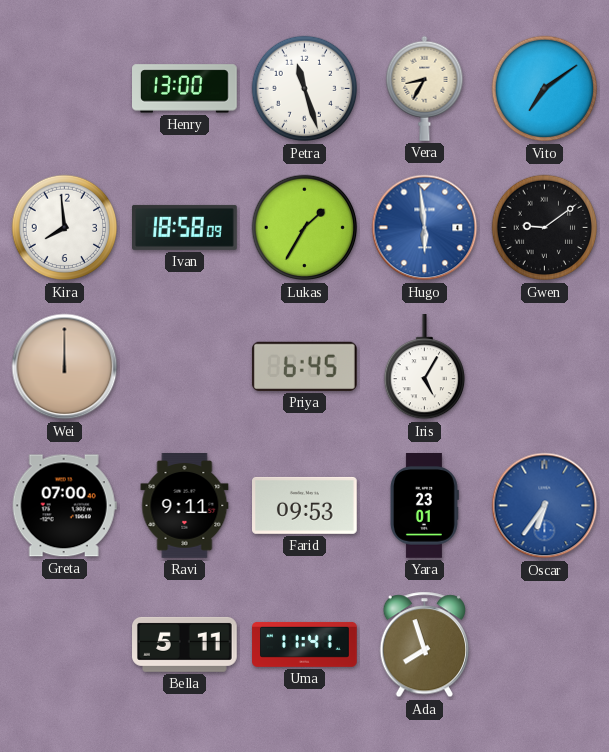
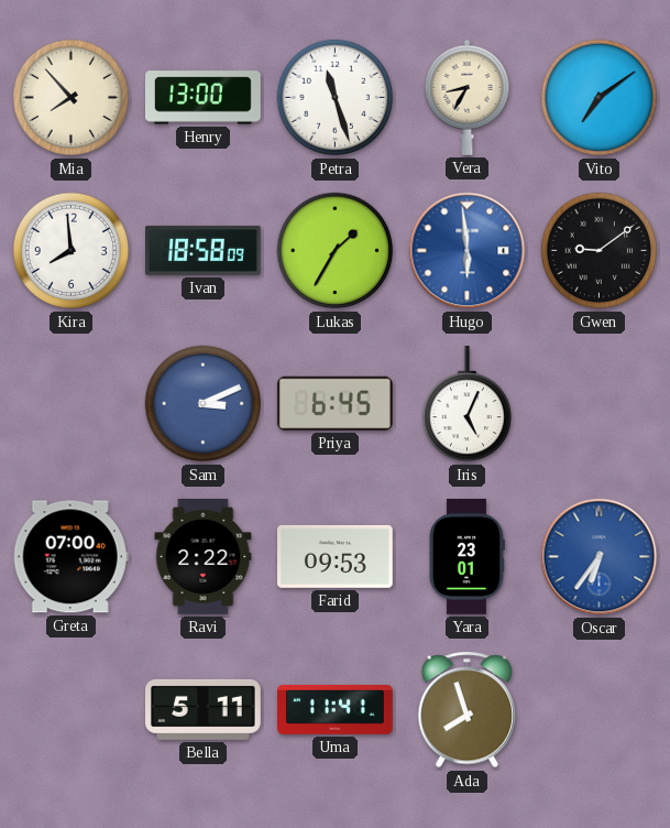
Mia: none -> 7:53
Wei: 12:00 -> none
Sam: none -> 3:11
Iris: 5:05 -> 5:04
Ravi: 9:11 -> 2:22
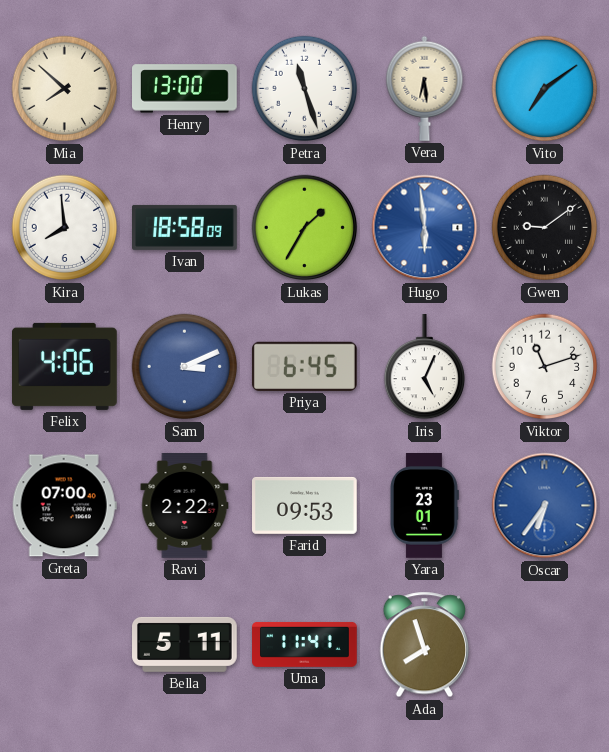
Mia: 7:53 -> 7:52
Vera: 8:35 -> 6:29
Felix: none -> 4:06
Viktor: none -> 11:12
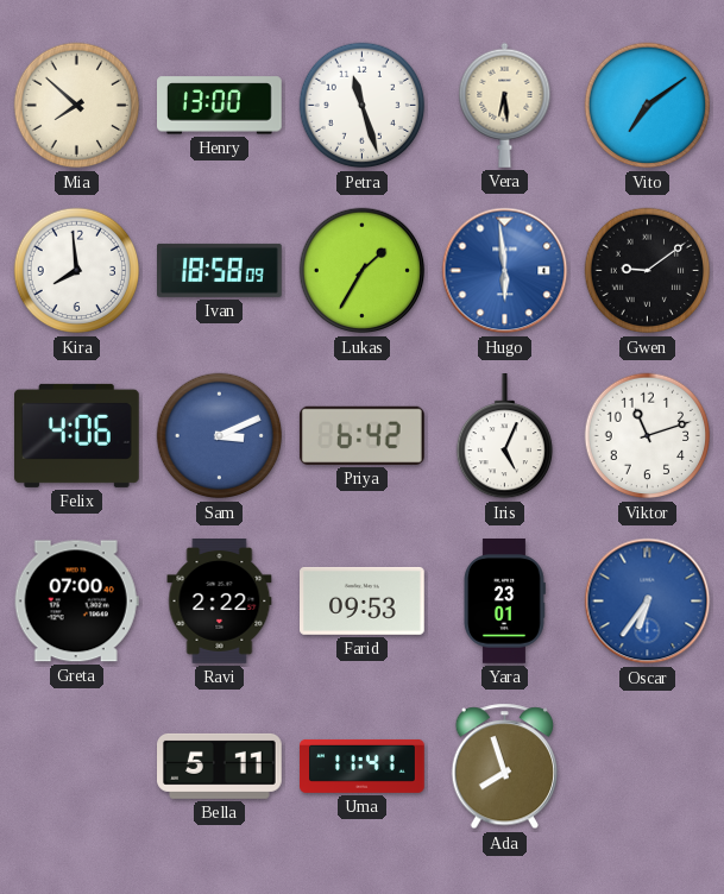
Priya: 6:45 -> 6:42
